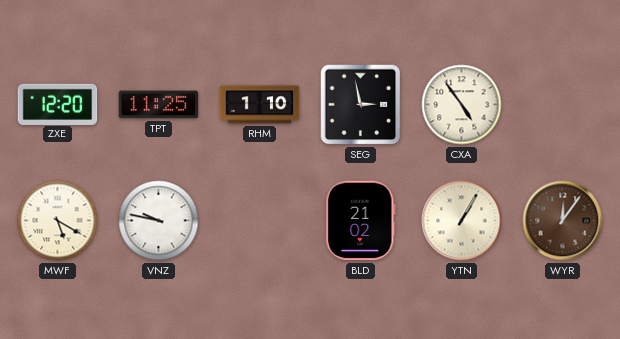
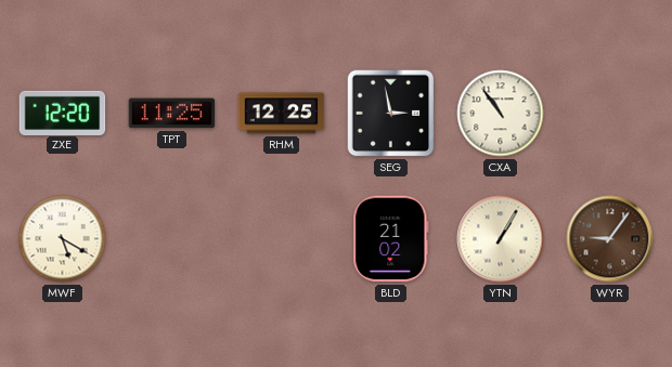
RHM: 1:10 -> 12:25
CXA: 4:54 -> 10:54
VNZ: 9:47 -> none
WYR: 12:06 -> 9:06
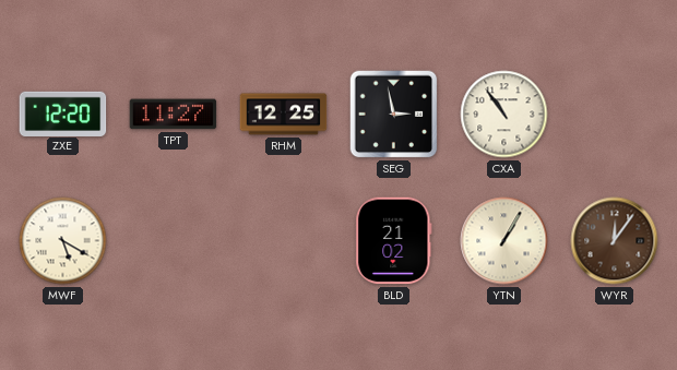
TPT: 11:25 -> 11:27
WYR: 9:06 -> 12:06
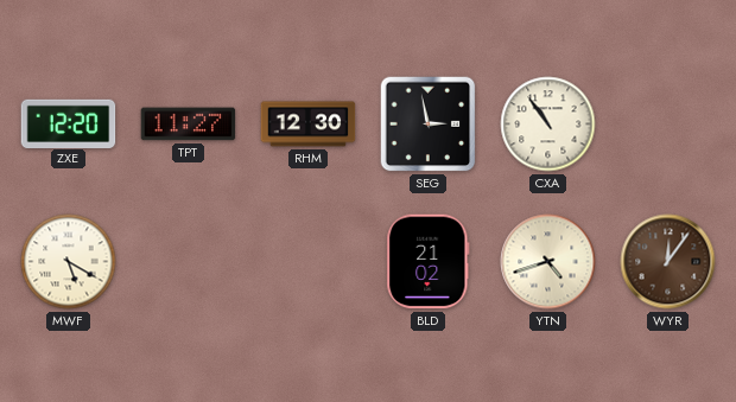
RHM: 12:25 -> 12:30
YTN: 1:05 -> 4:42
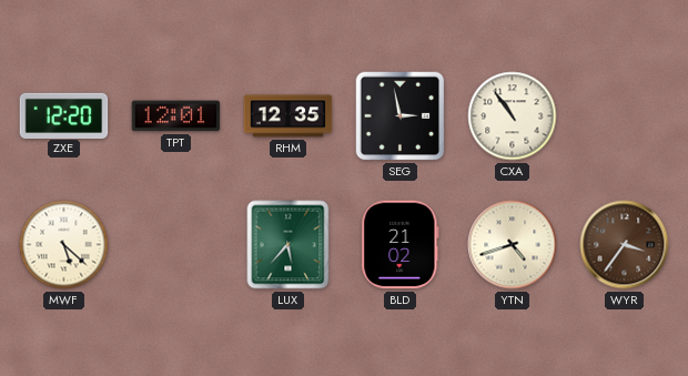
TPT: 11:27 -> 12:01
RHM: 12:30 -> 12:35
MWF: 5:20 -> 5:22
LUX: none -> 5:37
WYR: 12:06 -> 3:36
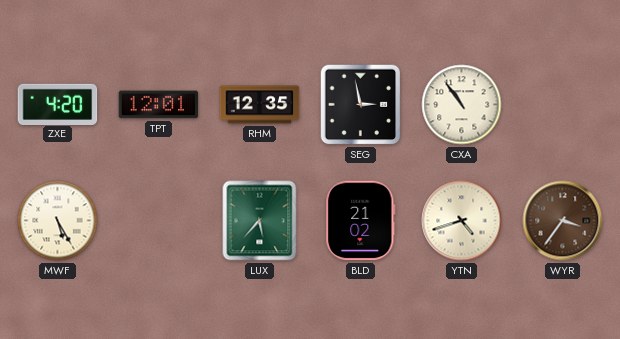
ZXE: 12:20 -> 4:20
MWF: 5:22 -> 5:25
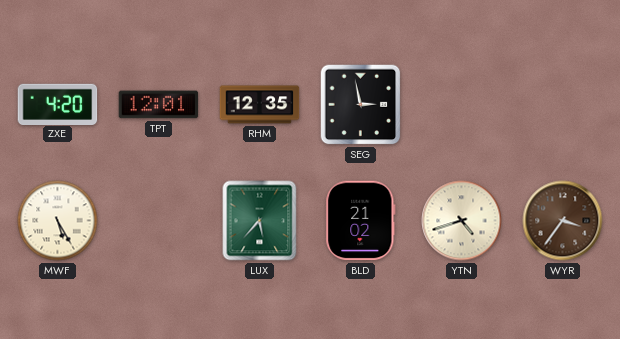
CXA: 10:54 -> none
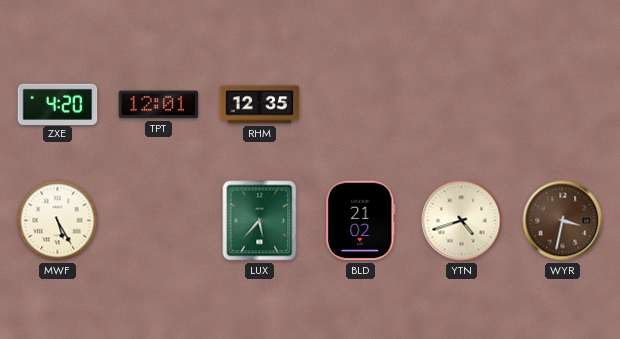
SEG: 2:58 -> none
WYR: 3:36 -> 3:32
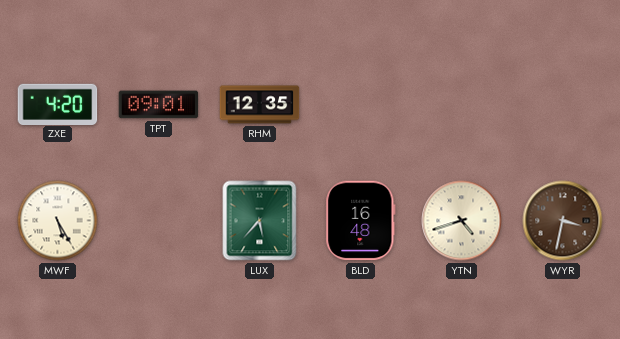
TPT: 12:01 -> 09:01
BLD: 21:02 -> 16:48
